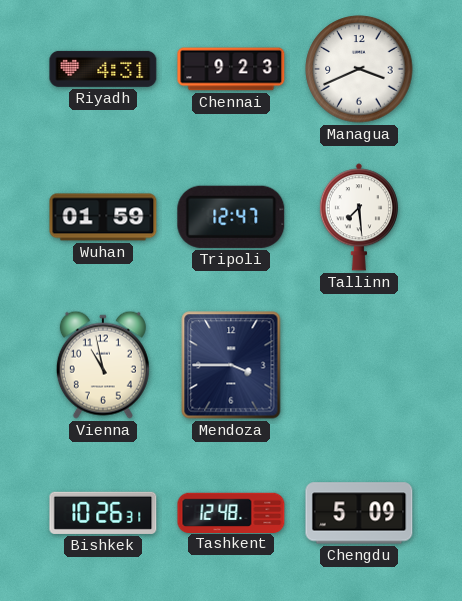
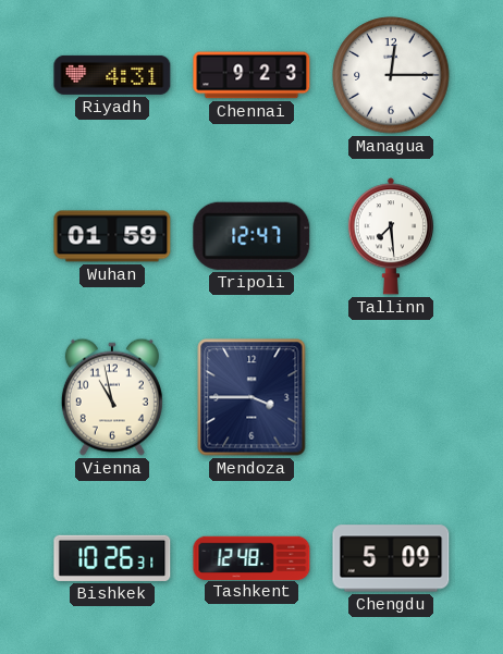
Managua: 3:41 -> 12:15
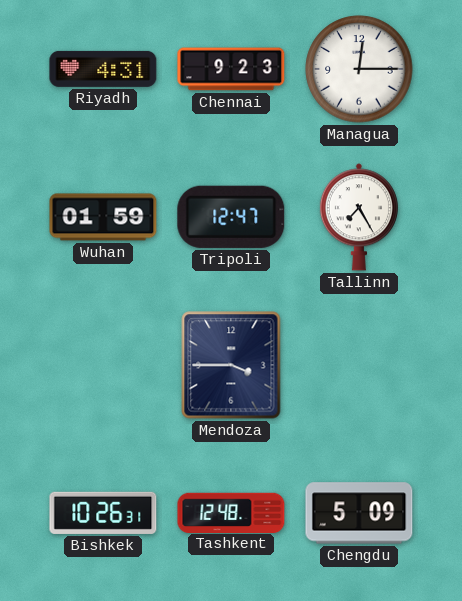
Tallinn: 7:29 -> 7:25
Vienna: 10:58 -> none
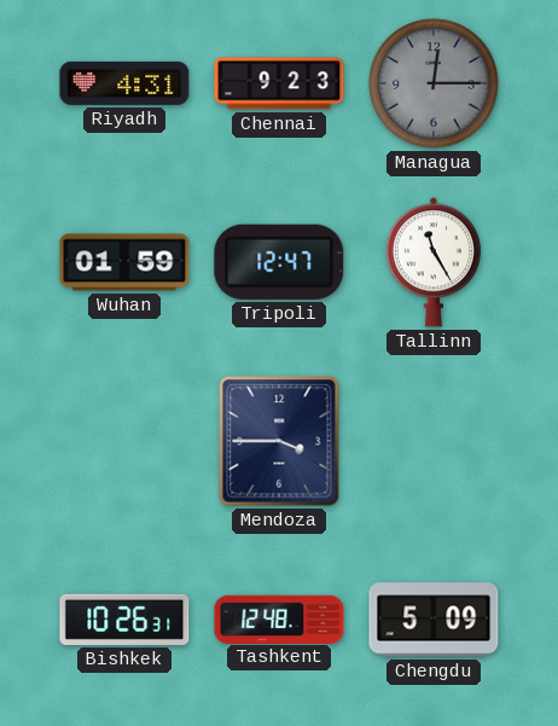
Managua dial: white -> grey
Tallinn: 7:25 -> 11:25
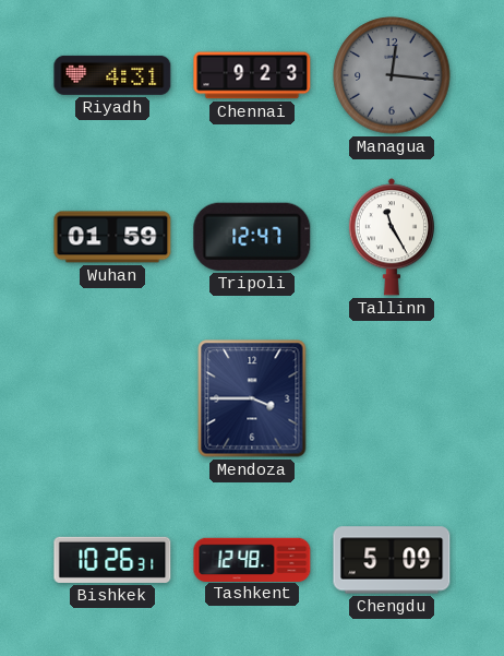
Managua: 12:15 -> 12:16
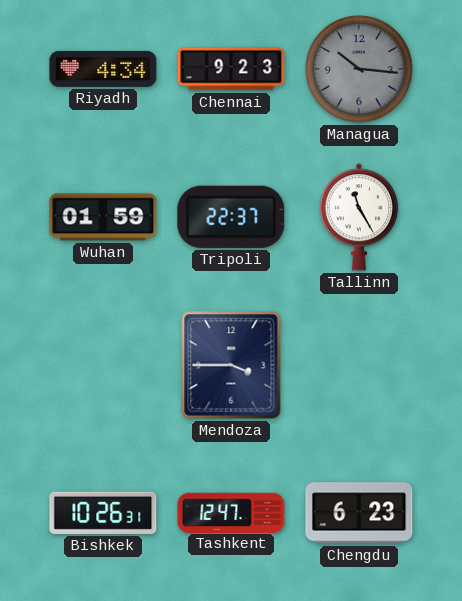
Riyadh: 4:31 -> 4:34
Managua: 12:16 -> 10:16
Tripoli: 12:47 -> 22:37
Tashkent: 12:48 -> 12:47
Chengdu: 5:09 -> 6:23
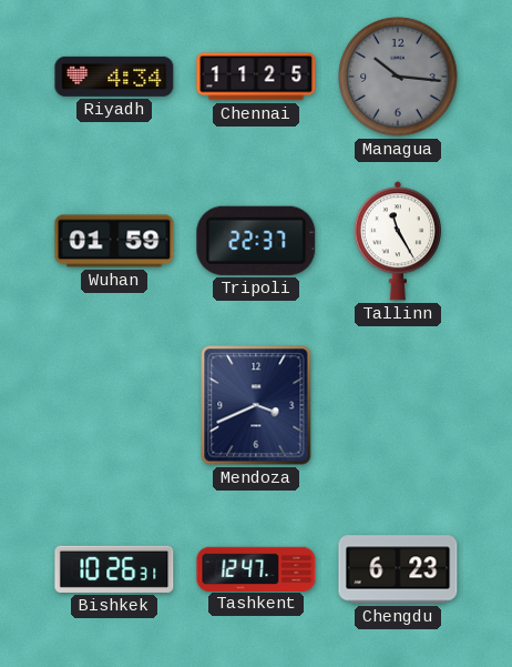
Chennai: 9:23 -> 11:25
Mendoza: 3:45 -> 3:41
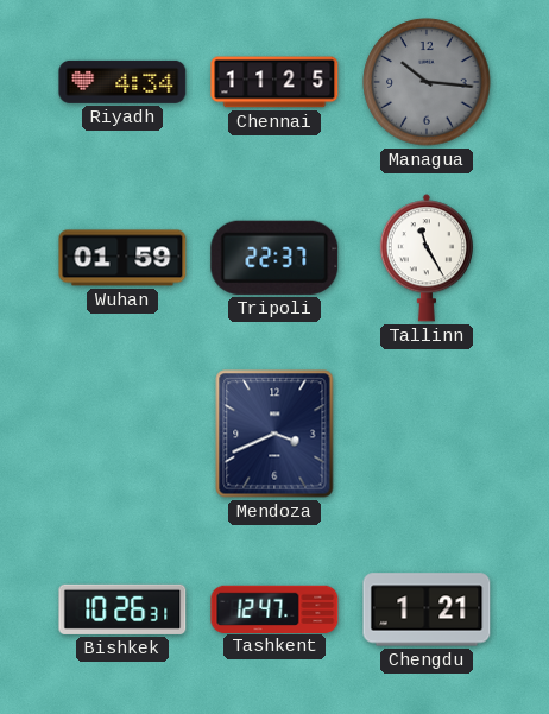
Chengdu: 6:23 -> 1:21
